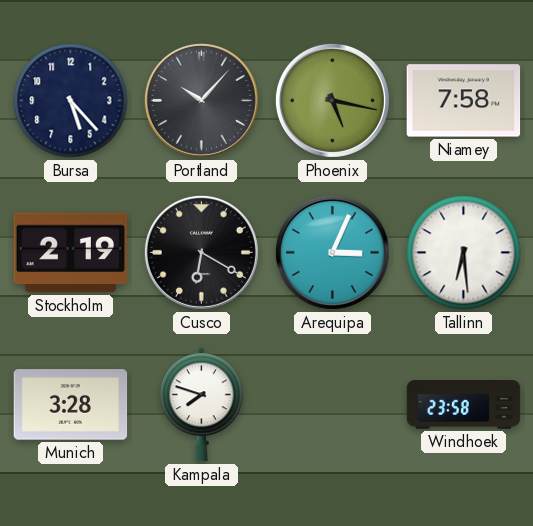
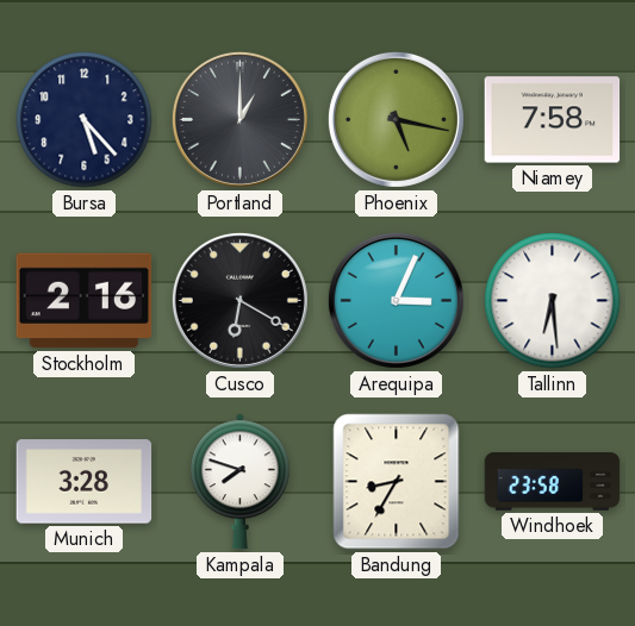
Portland: 10:07 -> 1:00
Stockholm: 2:19 -> 2:16
Bandung: none -> 8:35
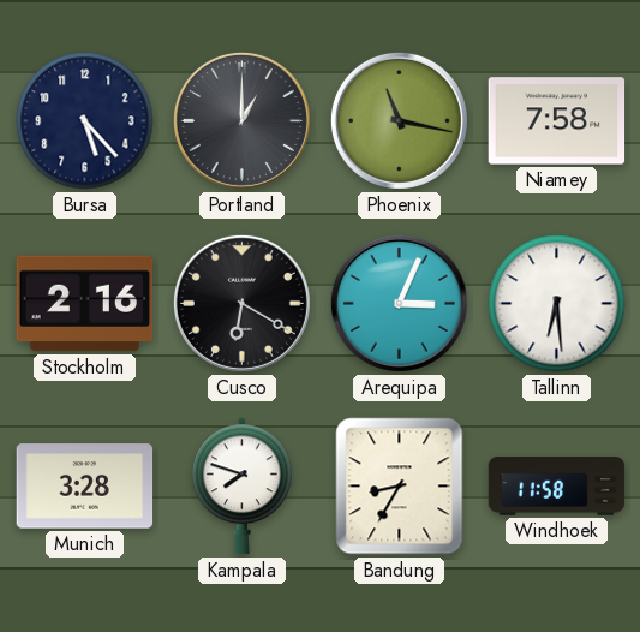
Phoenix: 5:17 -> 11:17
Windhoek: 23:58 -> 11:58
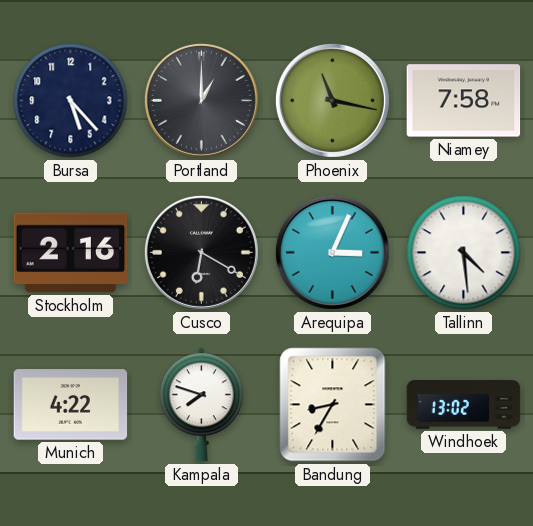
Tallinn: 6:29 -> 4:29
Munich: 3:28 -> 4:22
Windhoek: 11:58 -> 13:02
